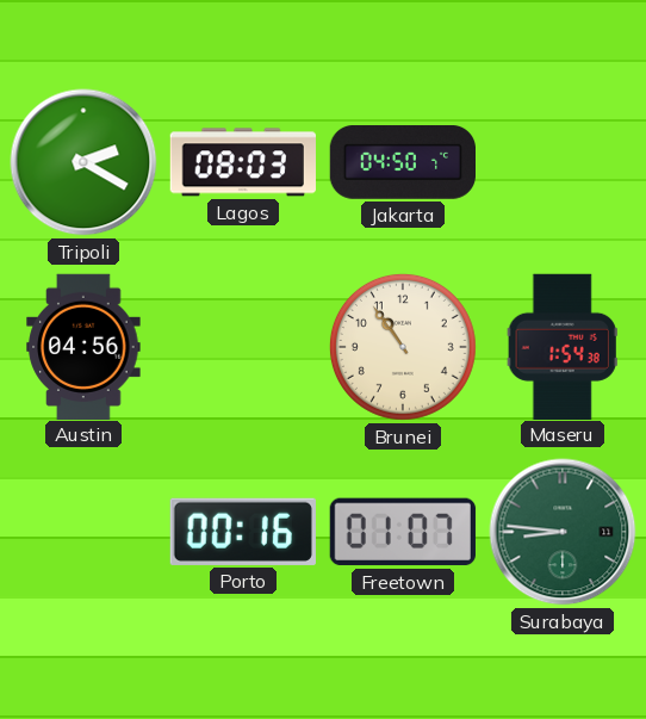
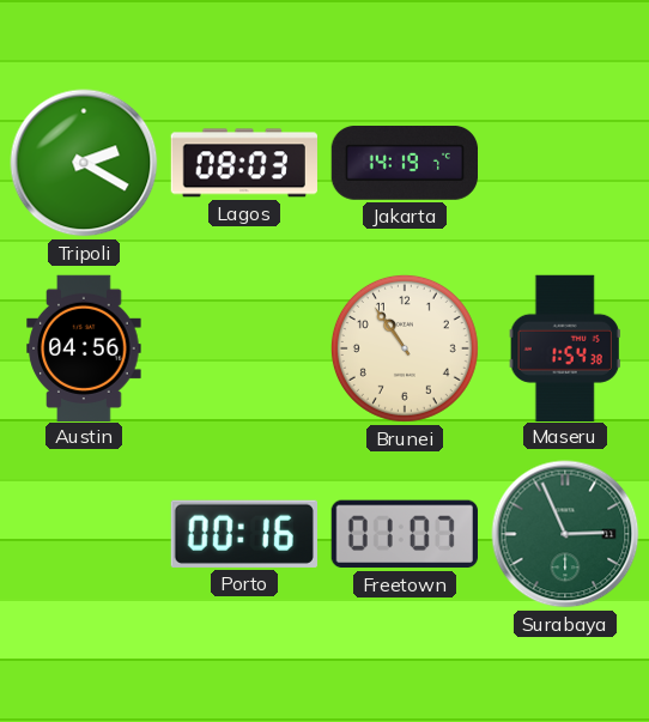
Jakarta: 04:50 -> 14:19
Surabaya: 8:46 -> 2:56
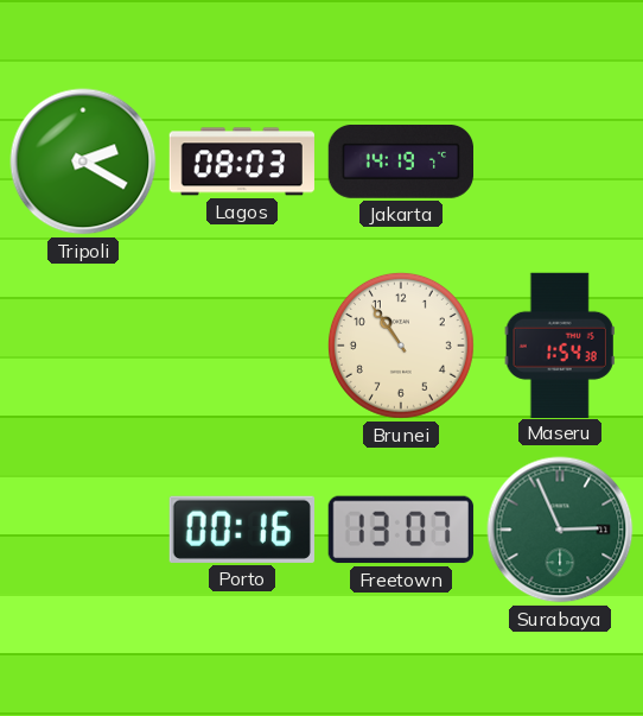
Austin: 04:56 -> none
Freetown: 01:07 -> 13:07
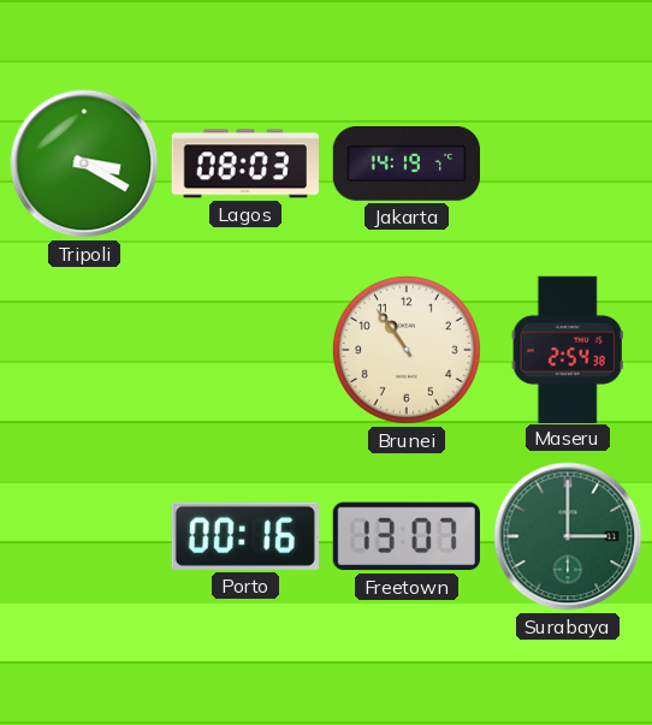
Tripoli: 2:20 -> 3:20
Maseru: 1:54 -> 2:54
Surabaya: 2:56 -> 3:00
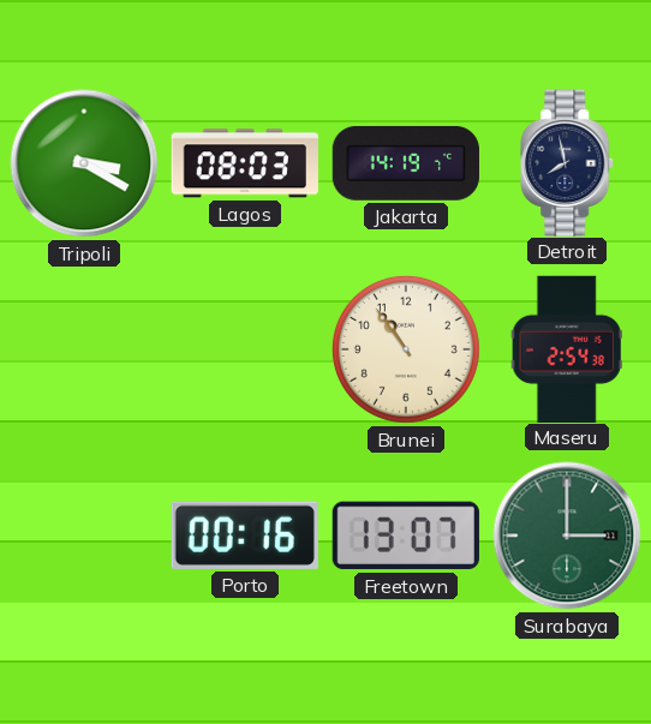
Detroit: none -> 7:58
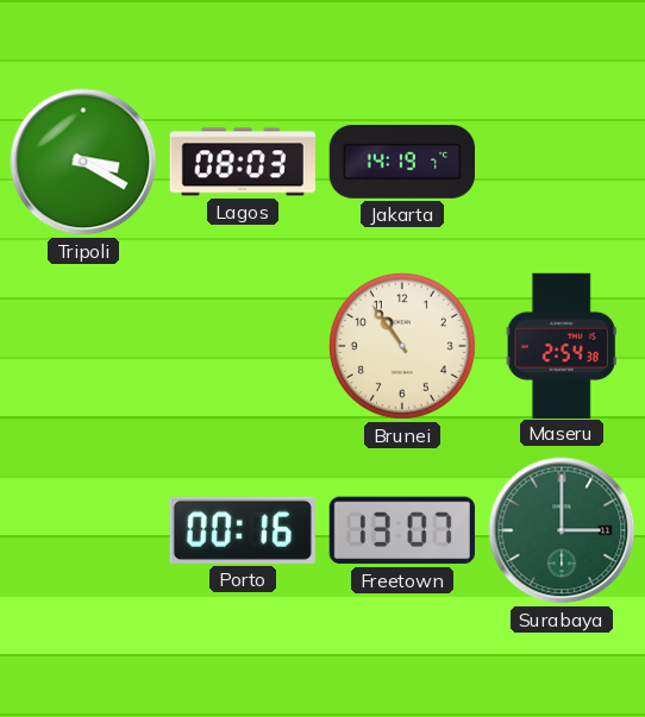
Detroit: 7:58 -> none
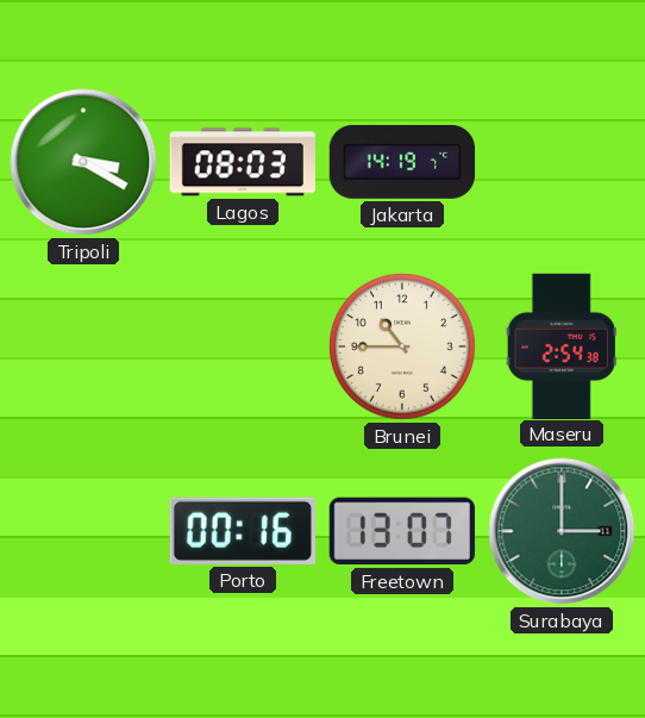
Brunei: 10:54 -> 10:45
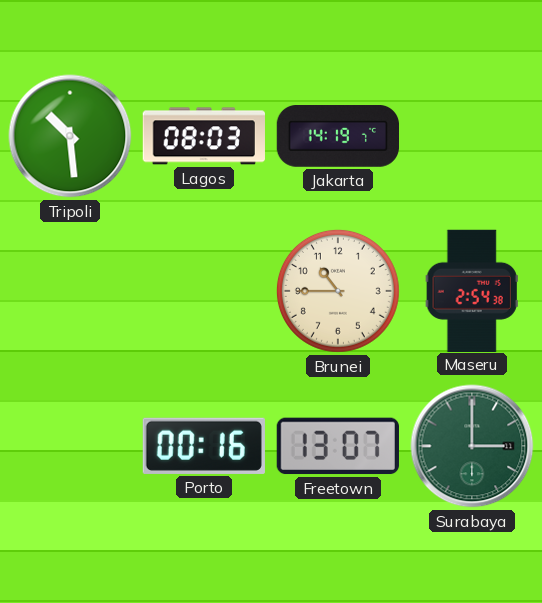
Tripoli: 3:20 -> 10:29
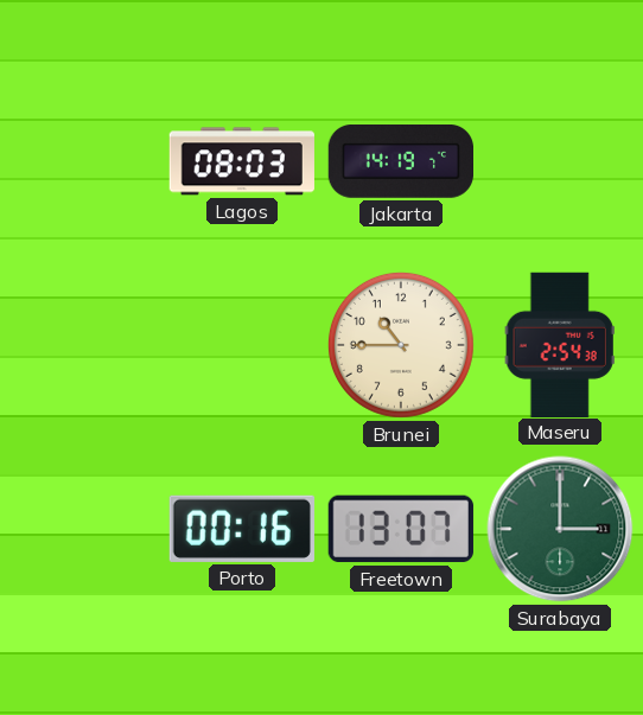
Tripoli: 10:29 -> none
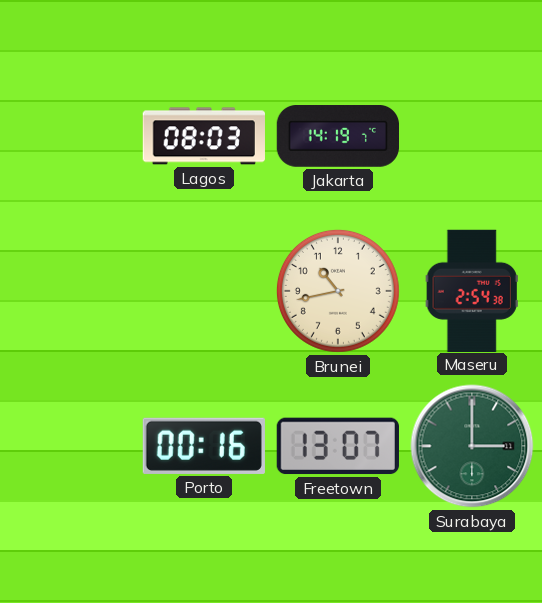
Brunei: 10:45 -> 10:43
